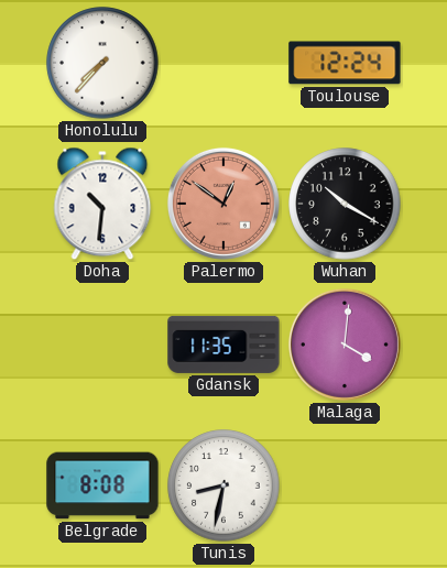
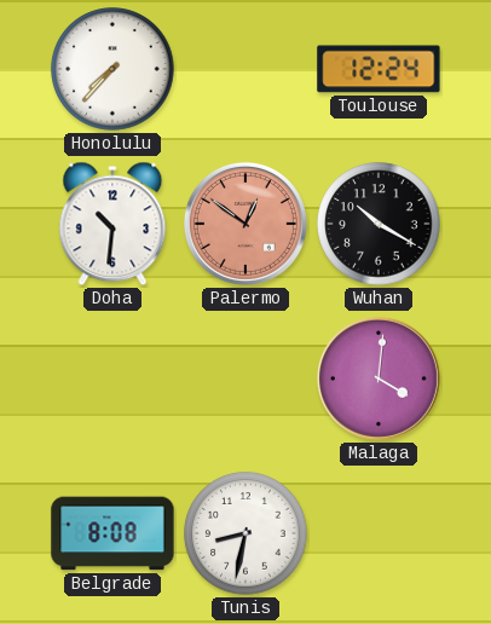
Gdansk: 11:35 -> none
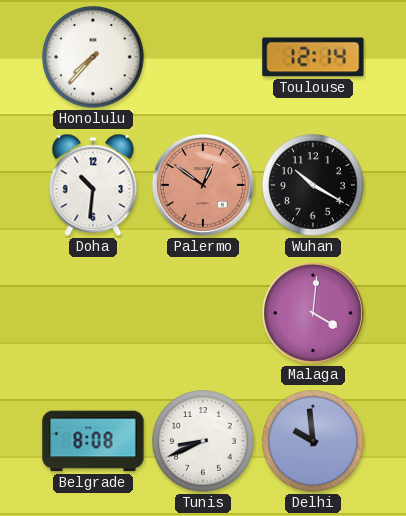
Toulouse: 12:24 -> 12:14
Tunis: 8:32 -> 8:41
Delhi: none -> 9:59
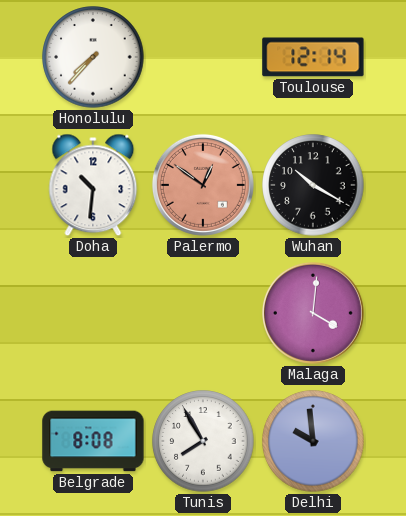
Tunis: 8:41 -> 7:55
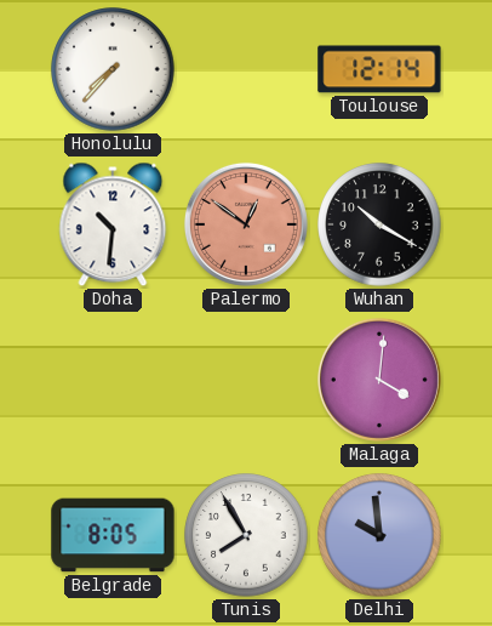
Belgrade: 8:08 -> 8:05
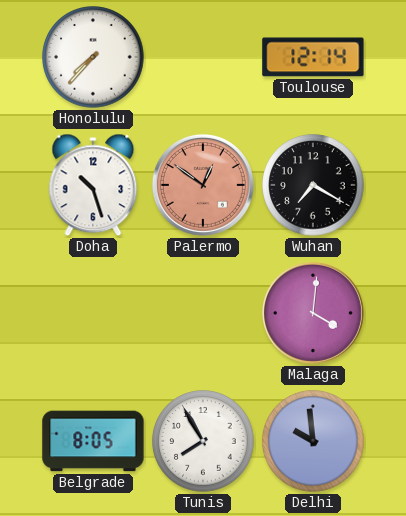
Doha: 10:31 -> 10:27
Wuhan: 10:20 -> 7:20
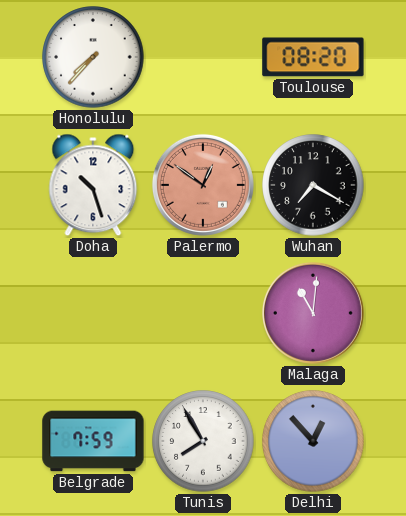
Toulouse: 12:14 -> 08:20
Malaga: 4:01 -> 11:01
Belgrade: 8:05 -> 7:59
Delhi: 9:59 -> 12:53
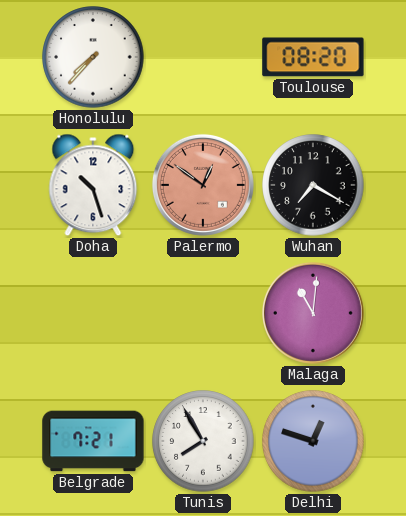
Belgrade: 7:59 -> 7:21
Delhi: 12:53 -> 12:48
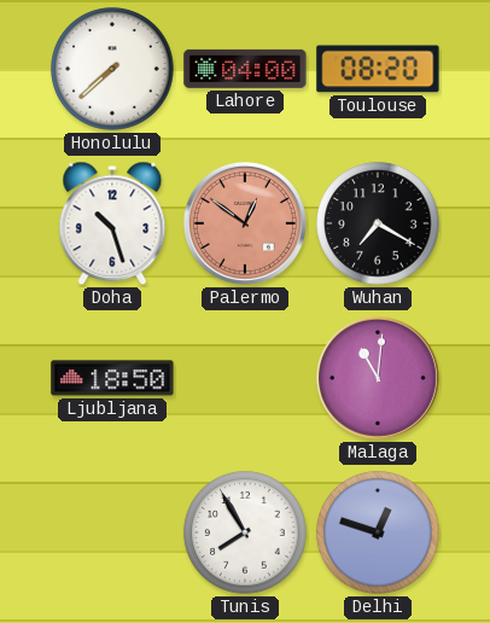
Honolulu: 7:37 -> 7:38
Lahore: none -> 04:00
Ljubljana: none -> 18:50
Belgrade: 7:21 -> none
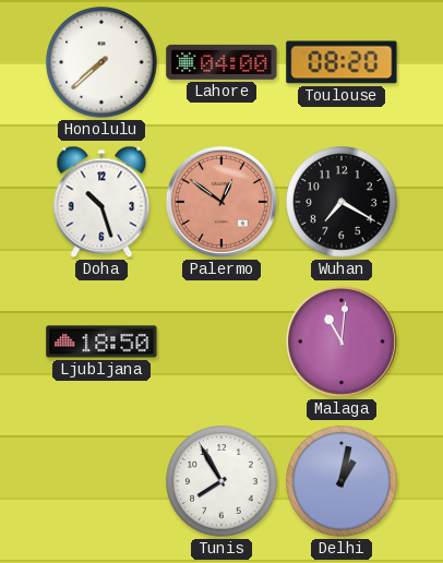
Delhi: 12:48 -> 1:02
